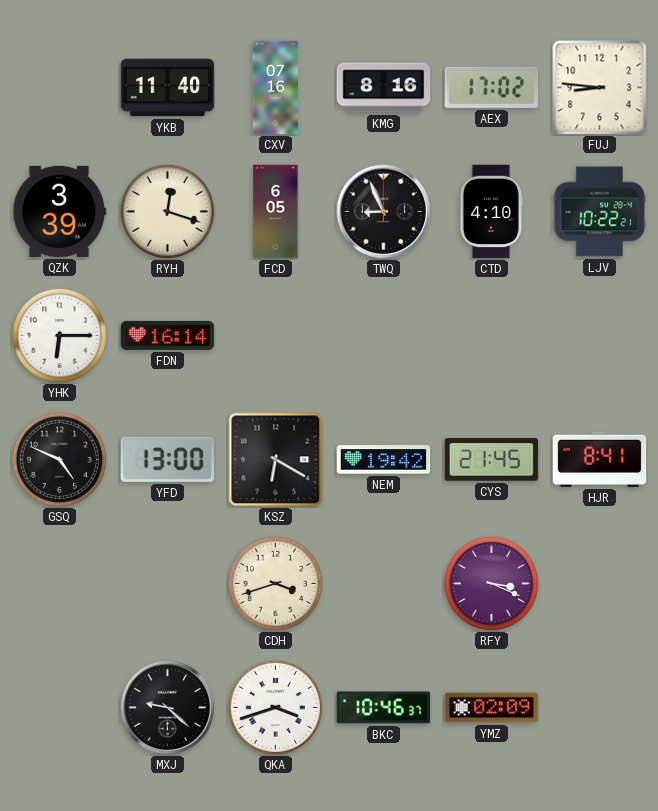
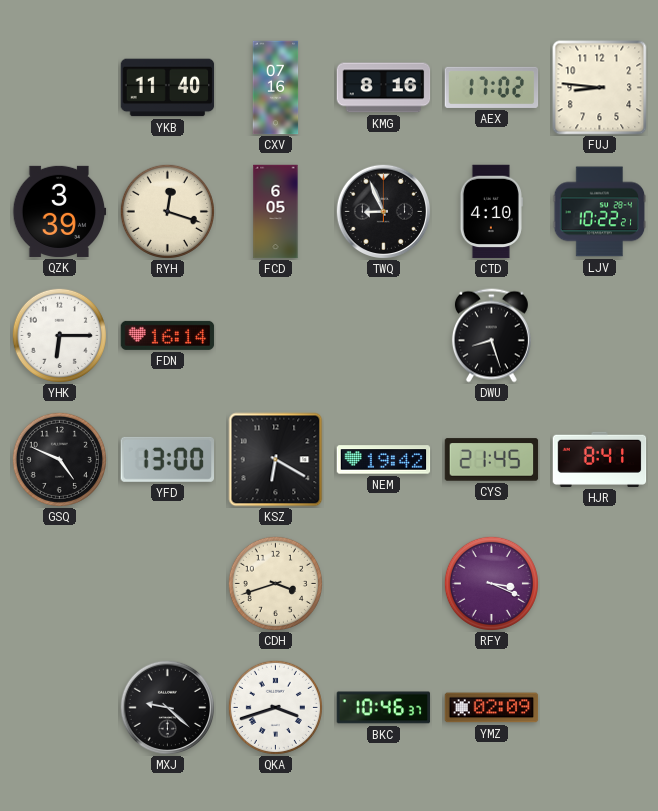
DWU: none -> 8:27
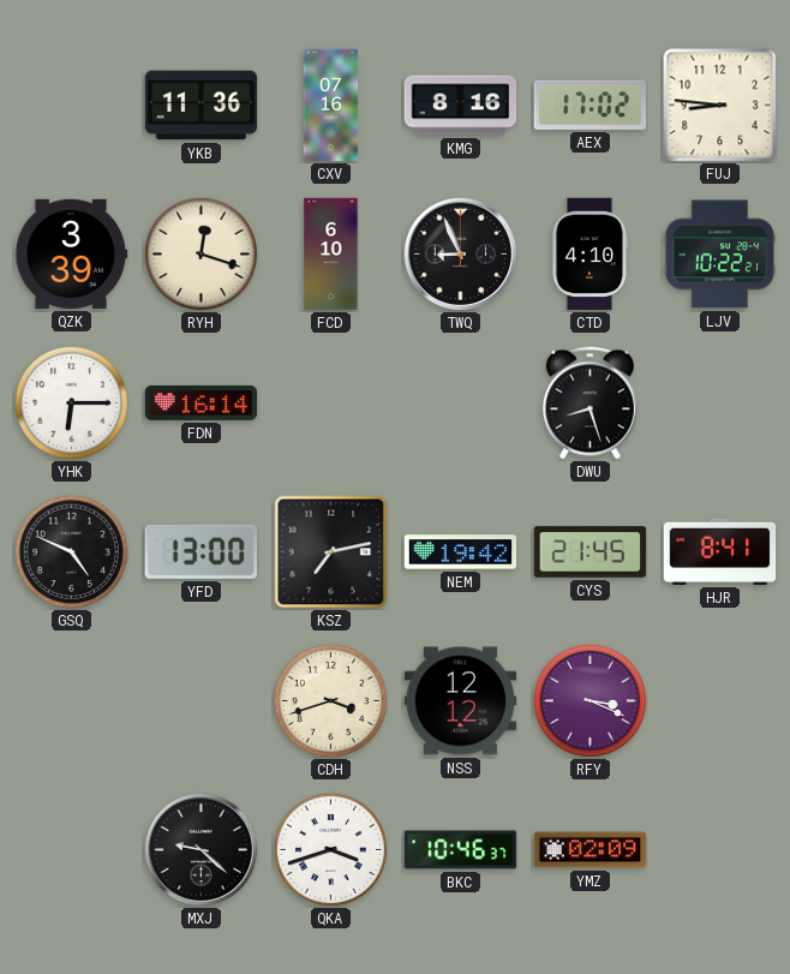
YKB: 11:40 -> 11:36
FCD: 6:05 -> 6:10
KSZ: 6:20 -> 7:13
NSS: none -> 12:12
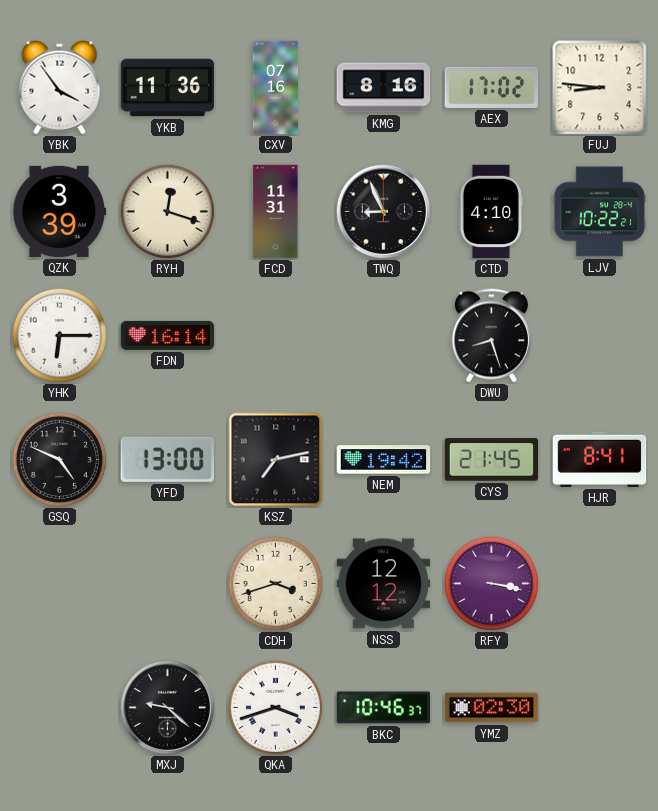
YBK: none -> 3:54
FCD: 6:10 -> 11:31
RFY: 3:19 -> 3:17
YMZ: 02:09 -> 02:30
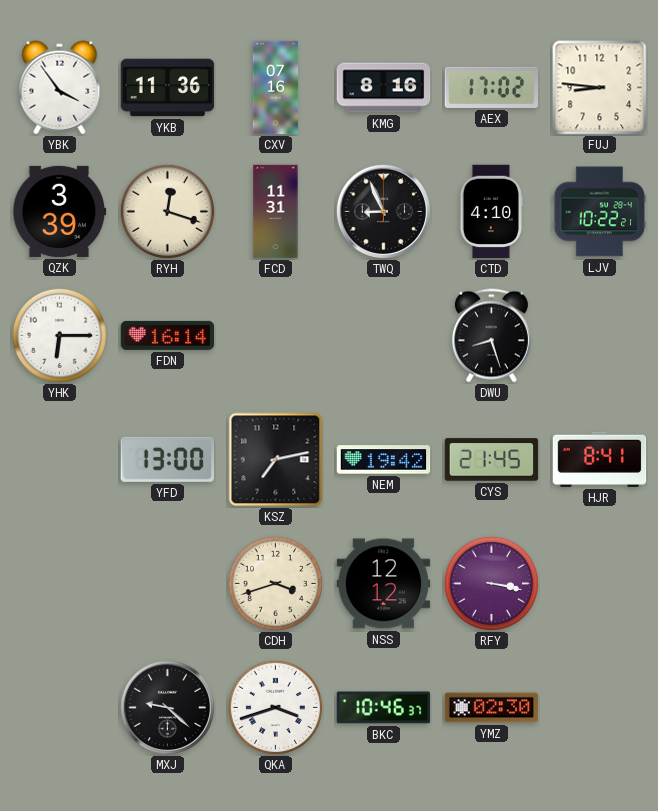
GSQ: 4:49 -> none
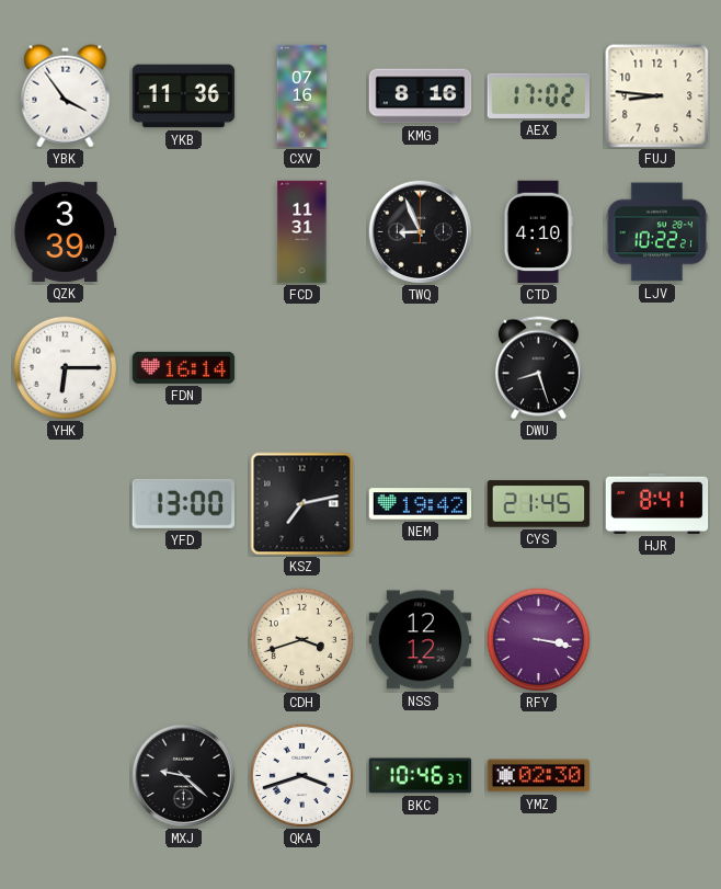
RYH: 12:18 -> none
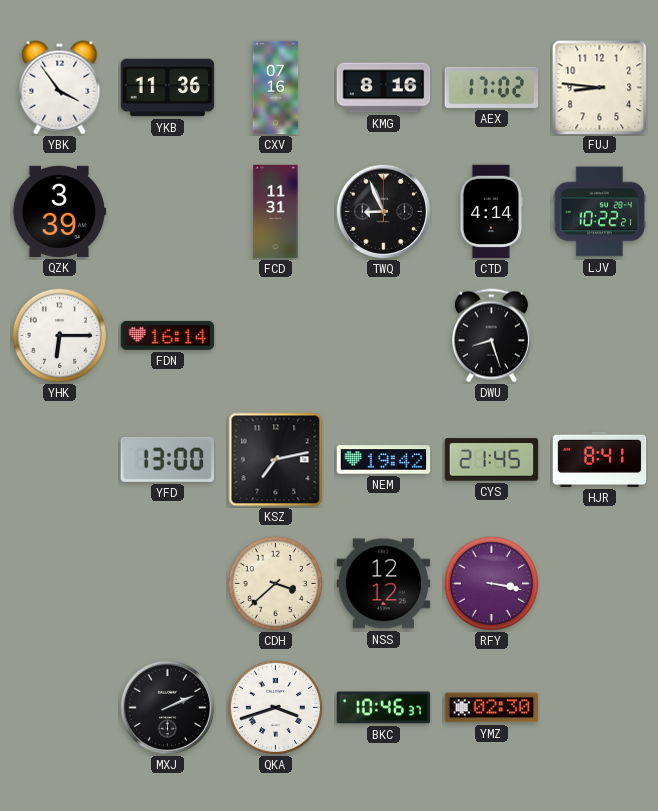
CTD: 4:10 -> 4:14
CDH: 3:42 -> 3:38
MXJ: 9:22 -> 2:11
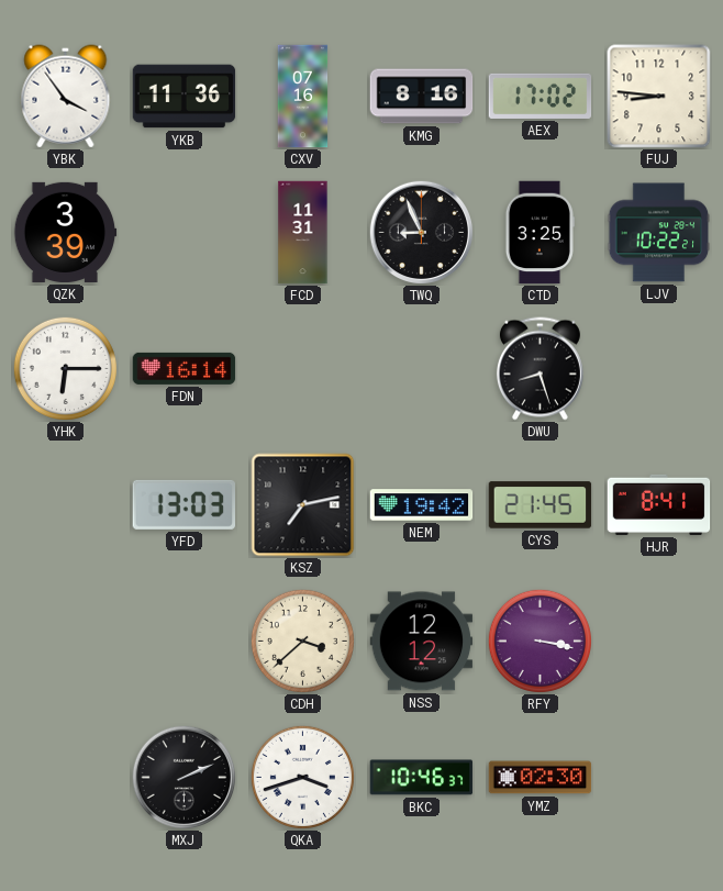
CTD: 4:14 -> 3:25
YFD: 13:00 -> 13:03
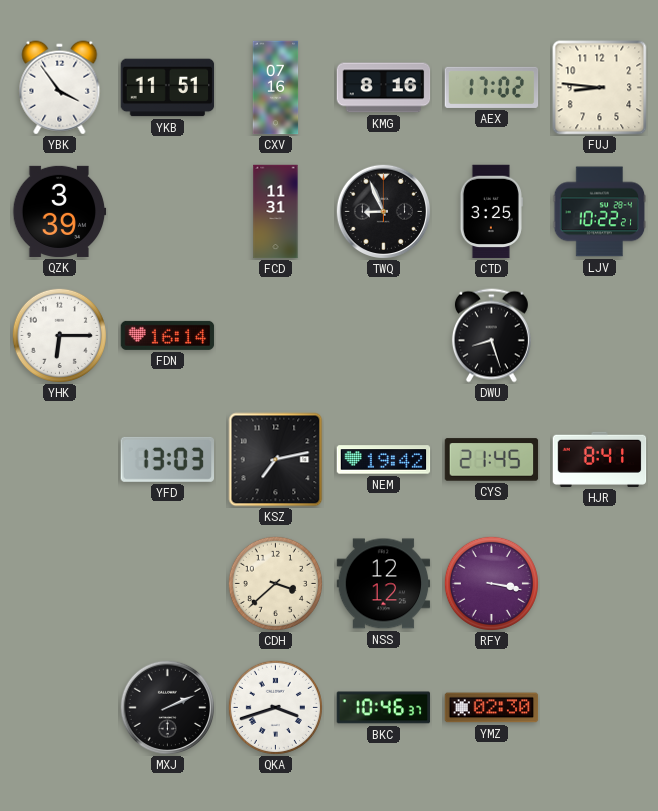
YKB: 11:36 -> 11:51
